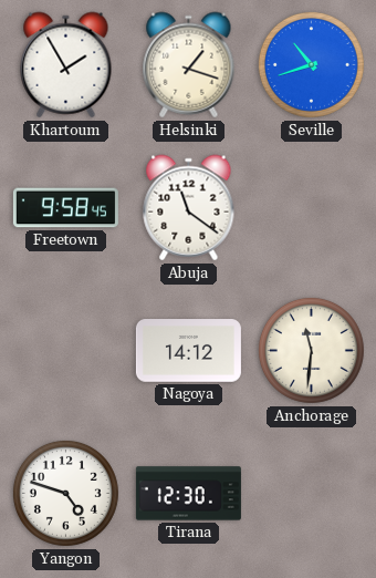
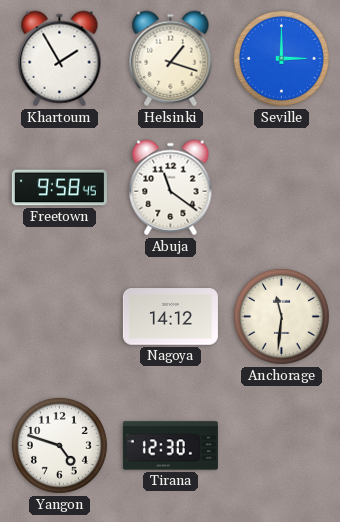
Seville: 10:42 -> 3:00
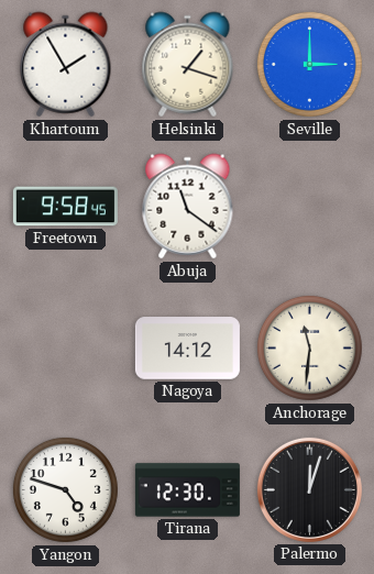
Palermo: none -> 12:03
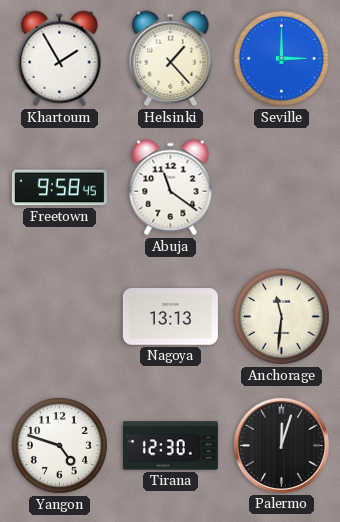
Helsinki: 1:18 -> 1:23
Nagoya: 14:12 -> 13:13
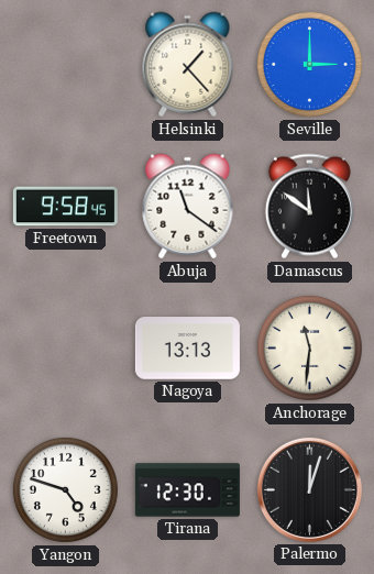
Khartoum: 1:55 -> none
Damascus: none -> 11:51
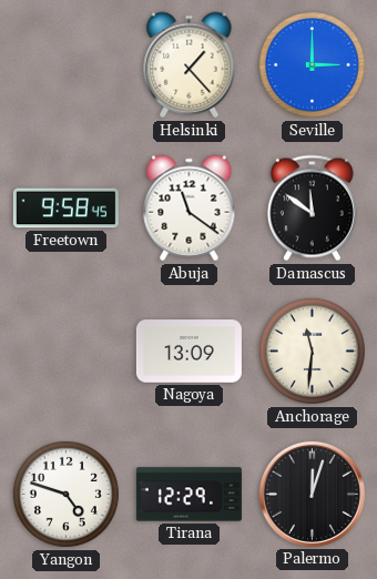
Nagoya: 13:13 -> 13:09
Tirana: 12:30 -> 12:29
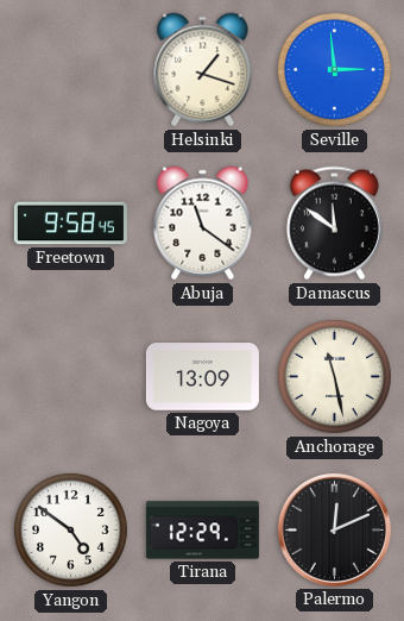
Helsinki: 1:23 -> 1:18
Seville: 3:00 -> 2:59
Anchorage: 11:31 -> 11:28
Yangon: 4:48 -> 4:51
Palermo: 12:03 -> 12:11
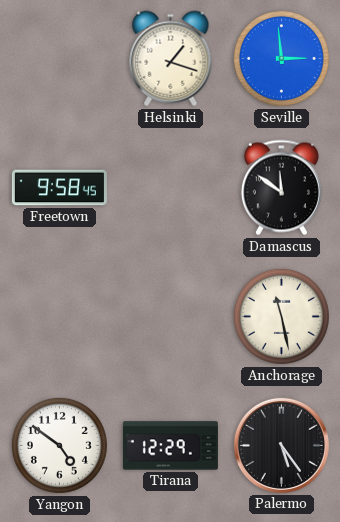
Abuja: 11:21 -> none
Nagoya: 13:09 -> none
Palermo: 12:11 -> 5:24
